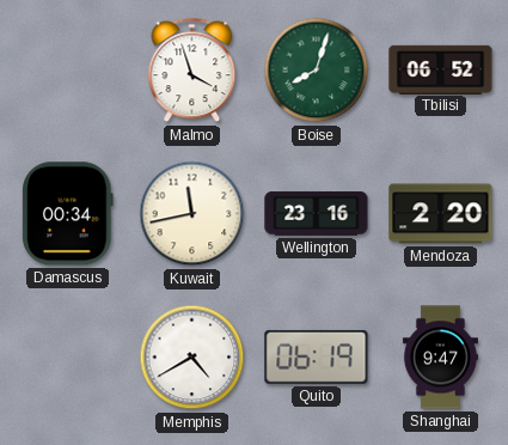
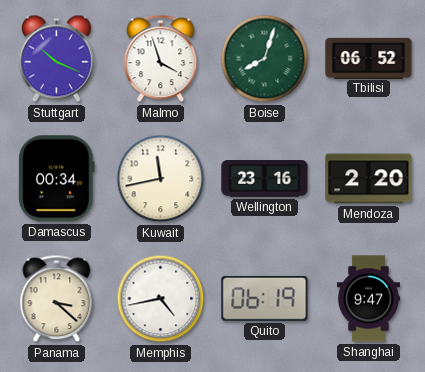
Stuttgart: none -> 10:19
Panama: none -> 3:22
Memphis: 4:40 -> 4:43
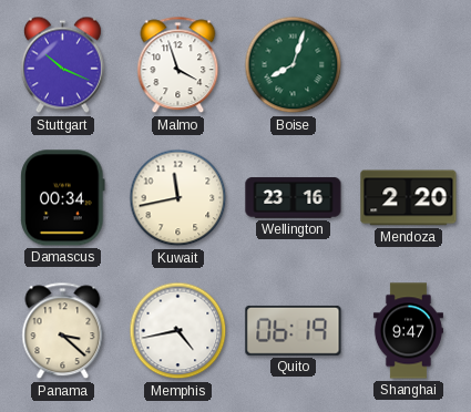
Tbilisi: 06:52 -> none
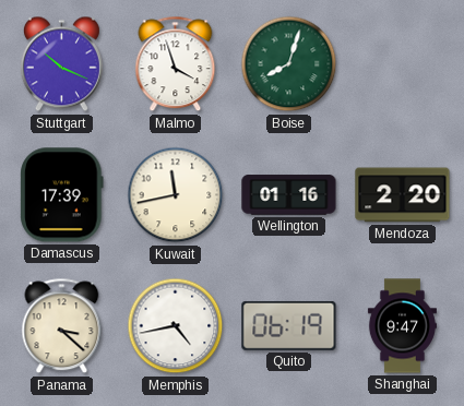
Damascus: 00:34 -> 17:39
Wellington: 23:16 -> 01:16
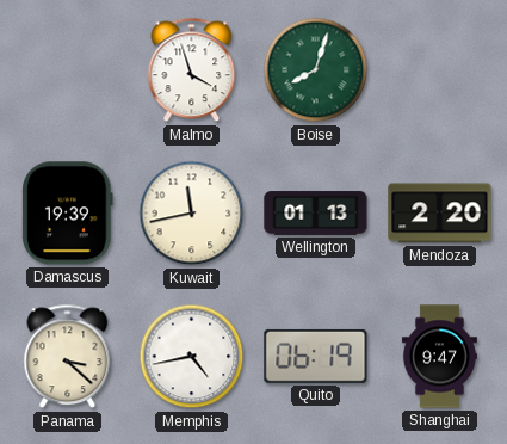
Stuttgart: 10:19 -> none
Damascus: 17:39 -> 19:39
Wellington: 01:16 -> 01:13
